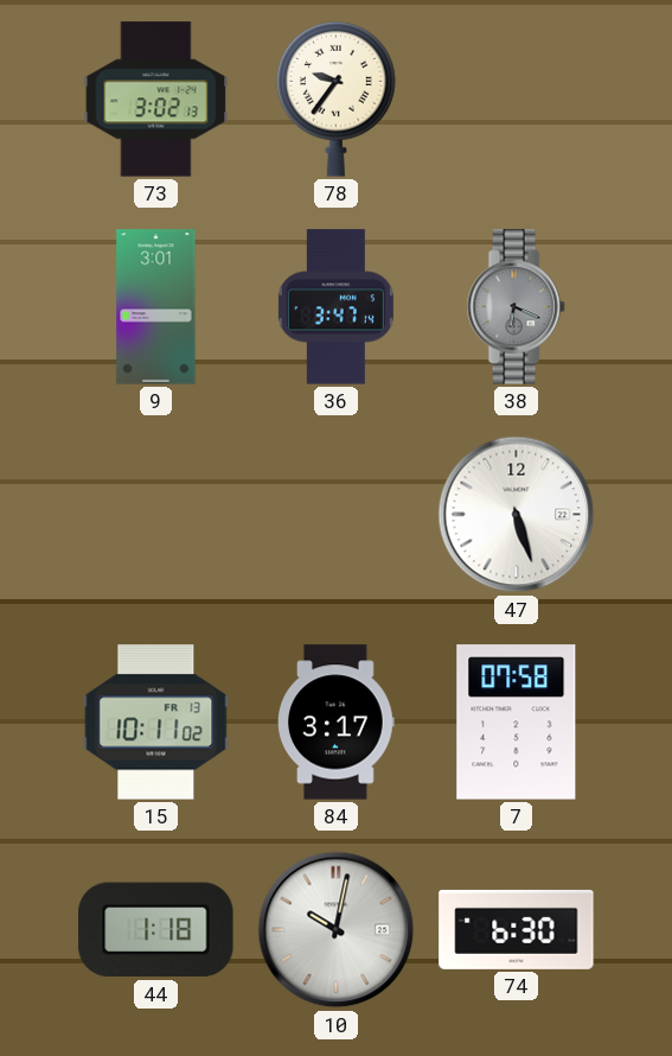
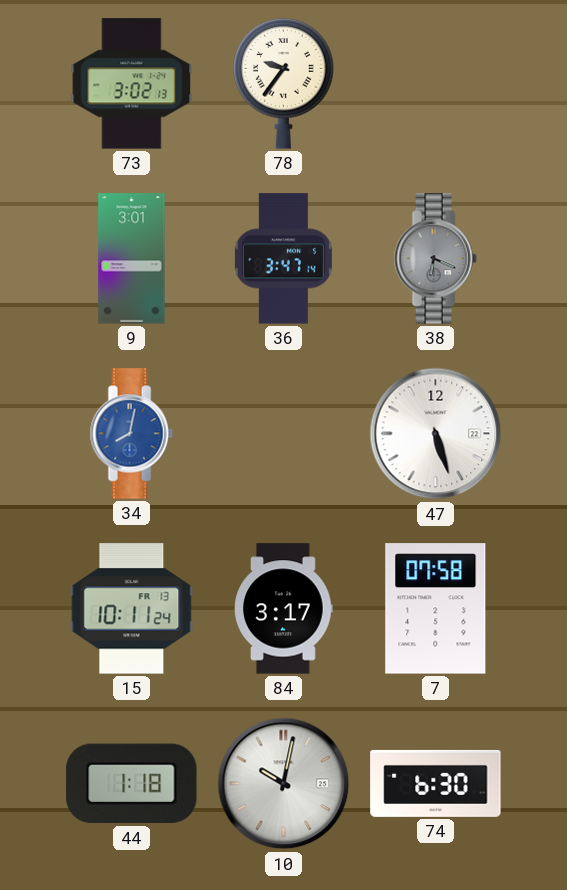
34: none -> 8:02
15: 10:11:02 -> 10:11:24
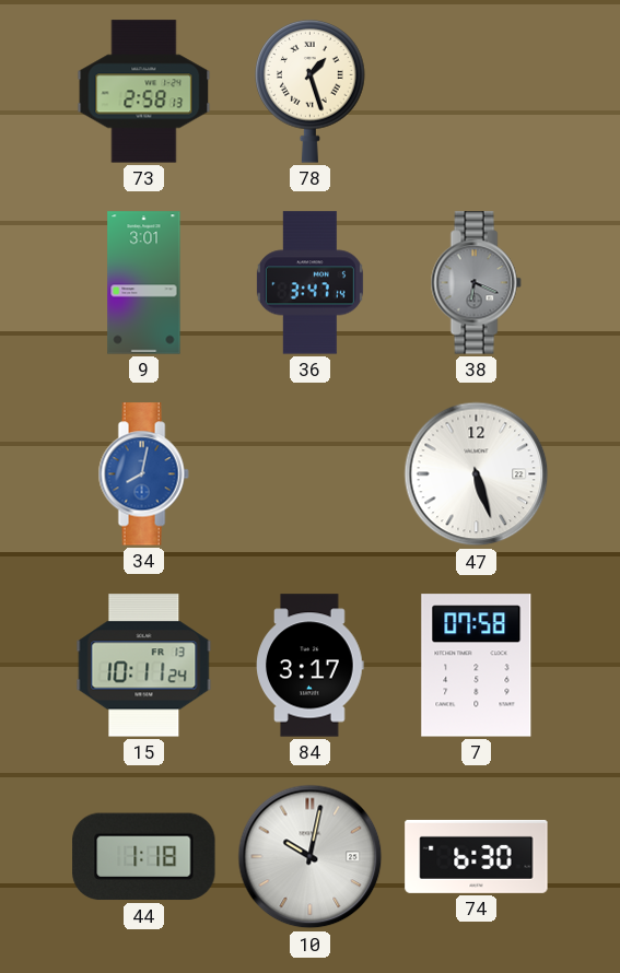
73: 3:02 -> 2:58
78: 9:36 -> 1:27
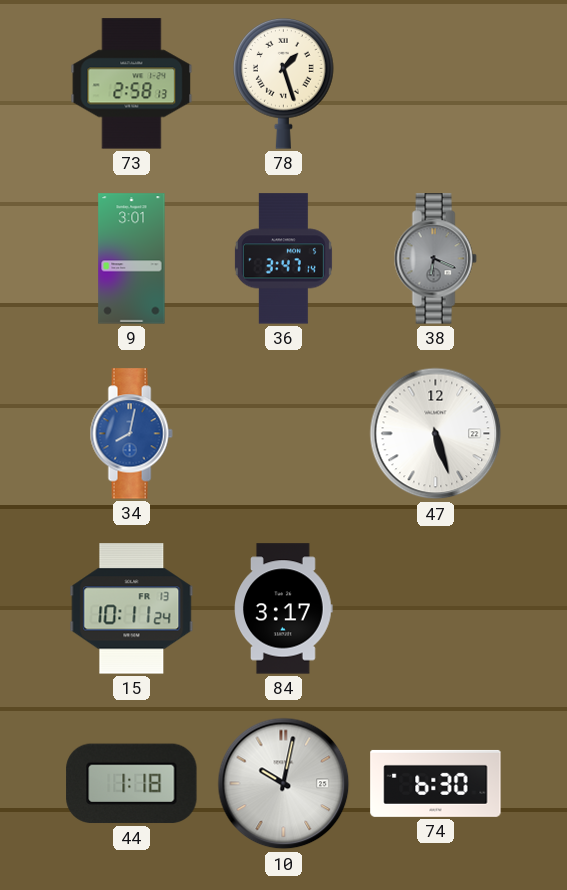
7: 07:58 -> none
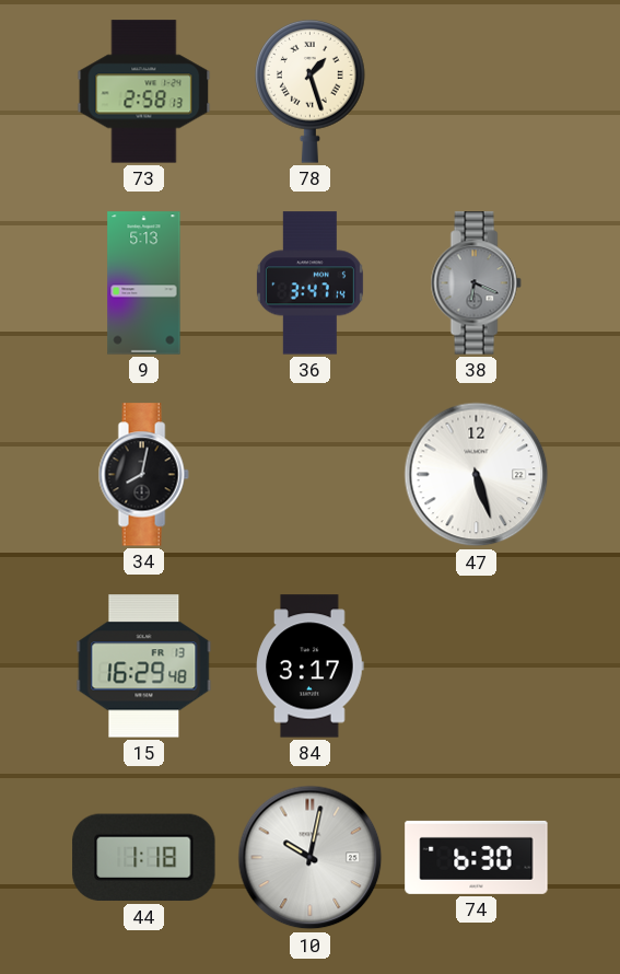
9: 3:01 -> 5:13
34 dial: blue -> black
15: 10:11 -> 16:29
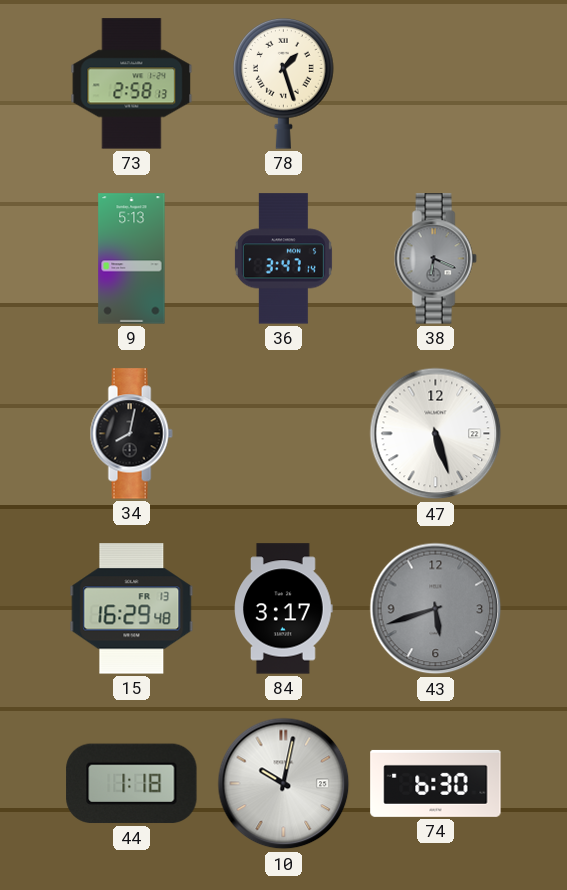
43: none -> 5:42
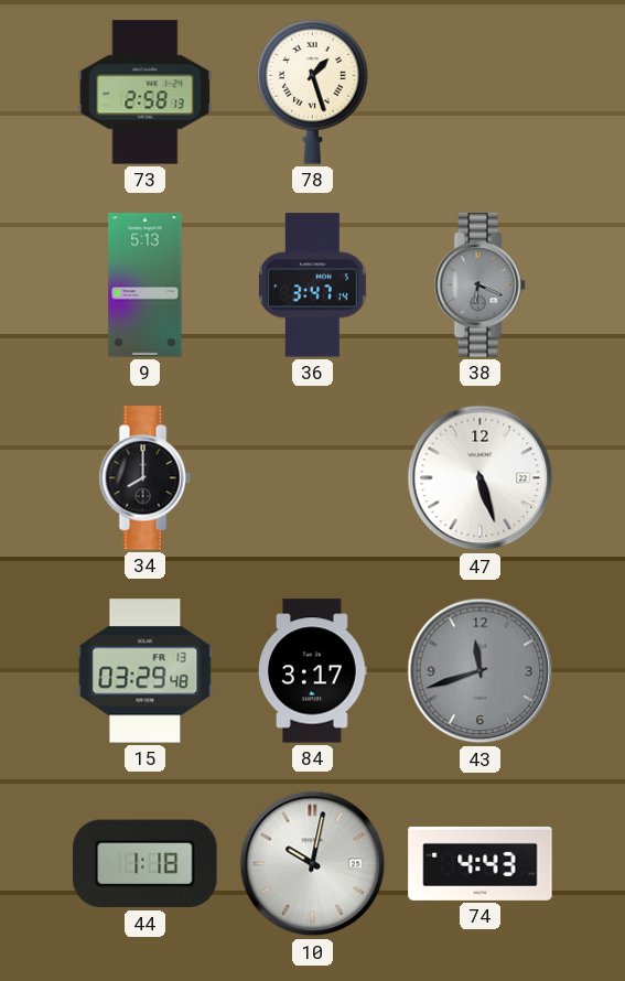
34: 8:02 -> 8:00
15: 16:29 -> 03:29
43: 5:42 -> 11:42
74: 6:30 -> 4:43
